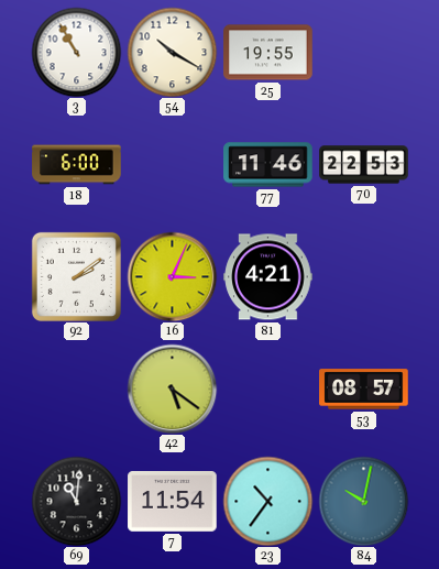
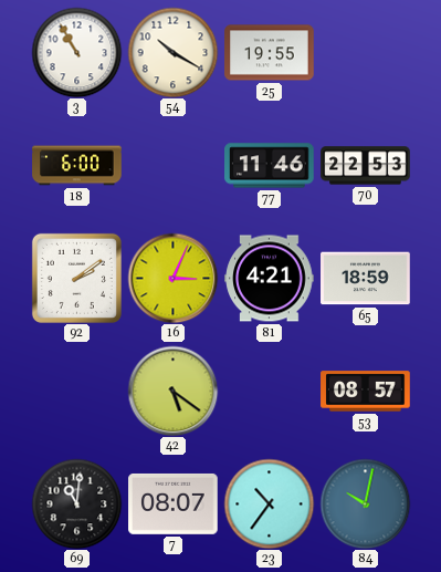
65: none -> 18:59
7: 11:54 -> 08:07
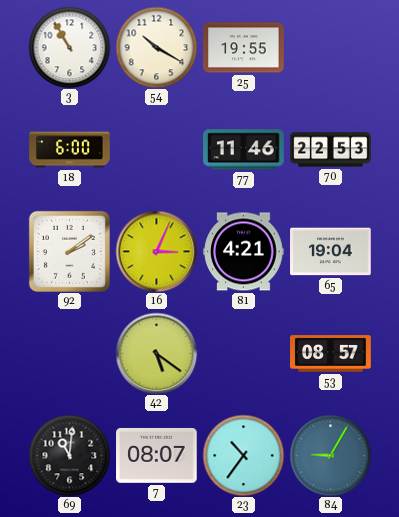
65: 18:59 -> 19:04
84: 10:02 -> 9:05
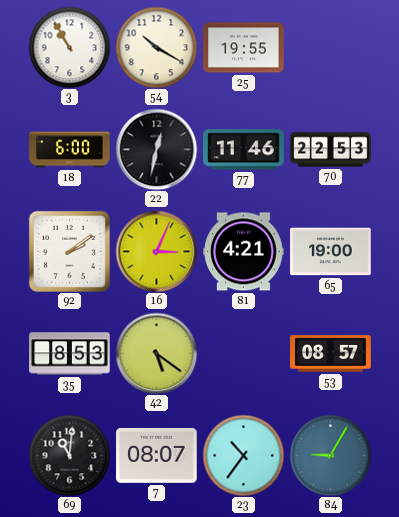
22: none -> 12:32
65: 19:04 -> 19:00
35: none -> 8:53
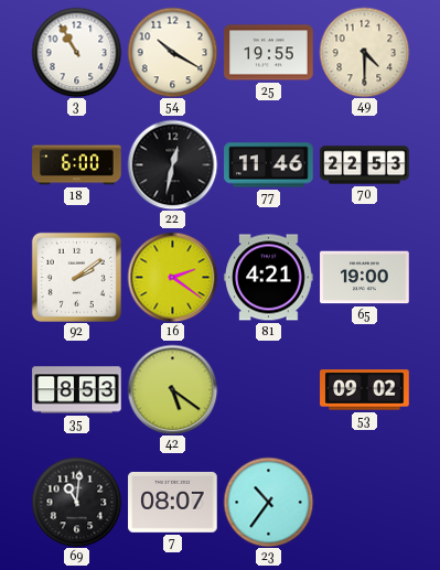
49: none -> 4:30
16: 3:04 -> 2:21
53: 08:57 -> 09:02
84: 9:05 -> none
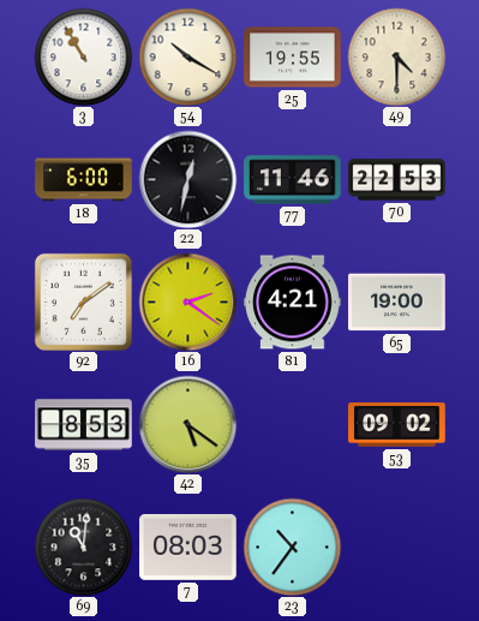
92: 2:09 -> 7:09
7: 08:07 -> 08:03
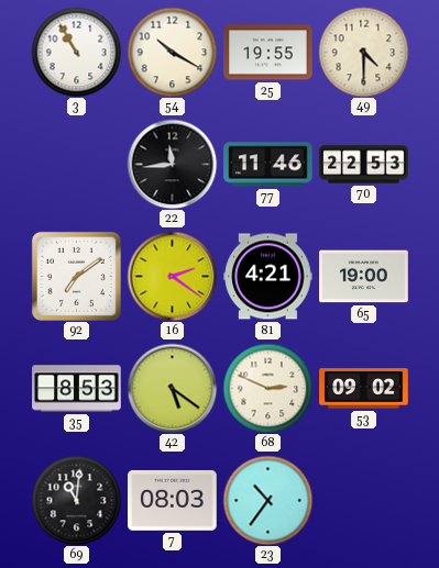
18: 6:00 -> none
22: 12:32 -> 11:44
68: none -> 2:49
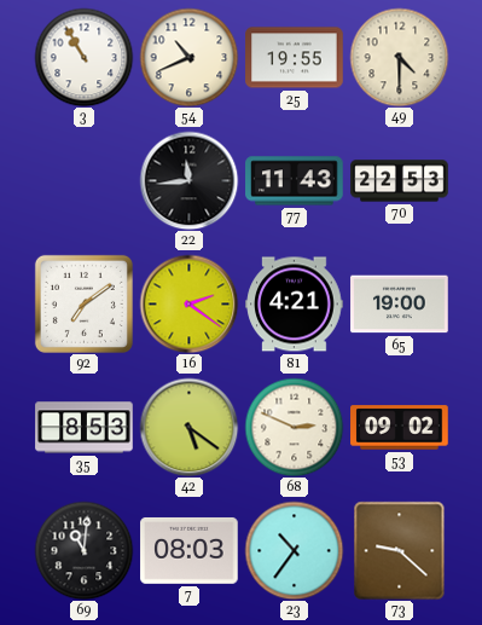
54: 10:20 -> 10:41
77: 11:46 -> 11:43
73: none -> 9:22
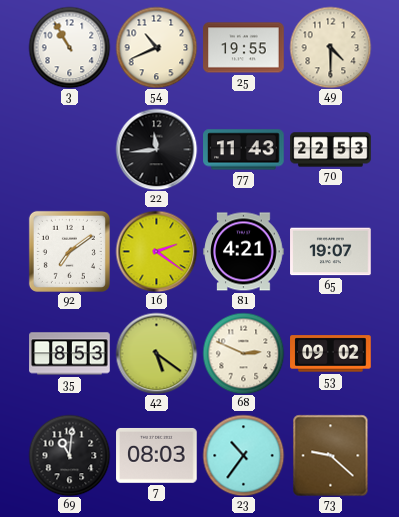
65: 19:00 -> 19:07
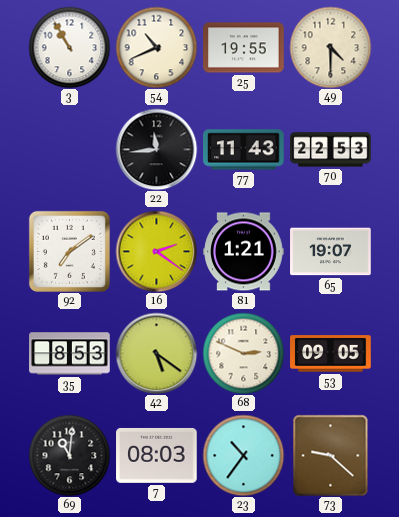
81: 4:21 -> 1:21
53: 09:02 -> 09:05
